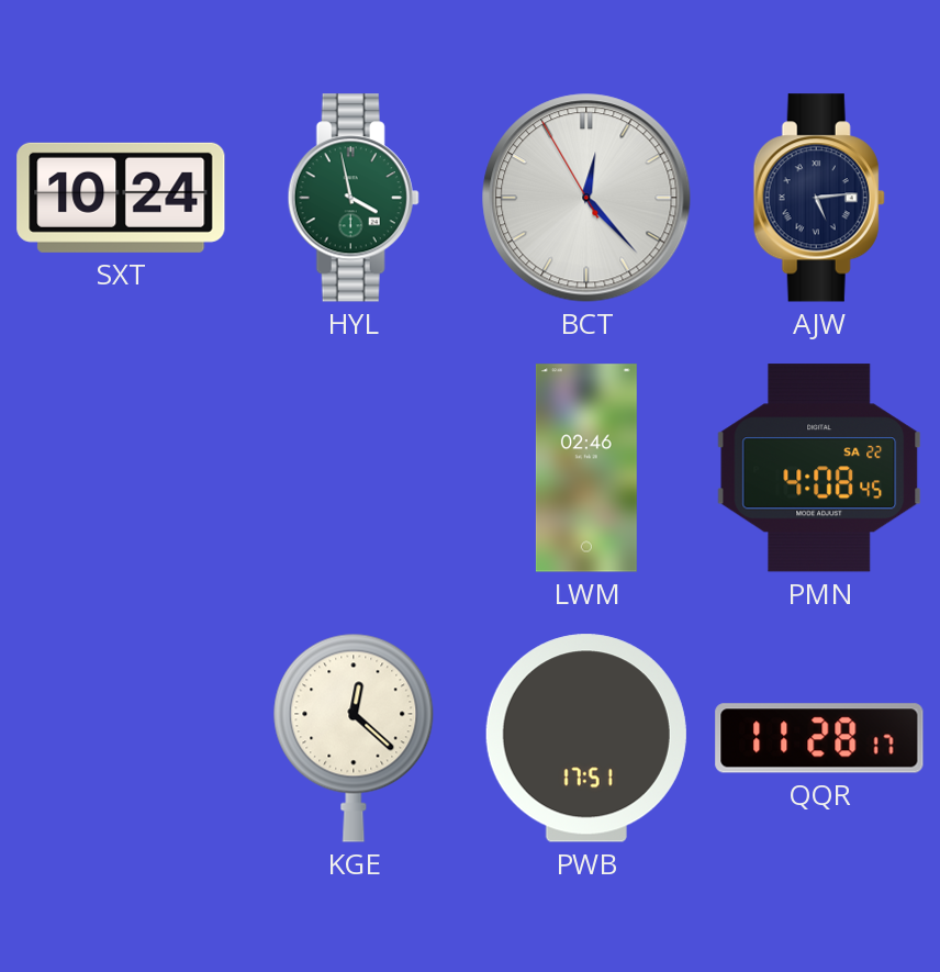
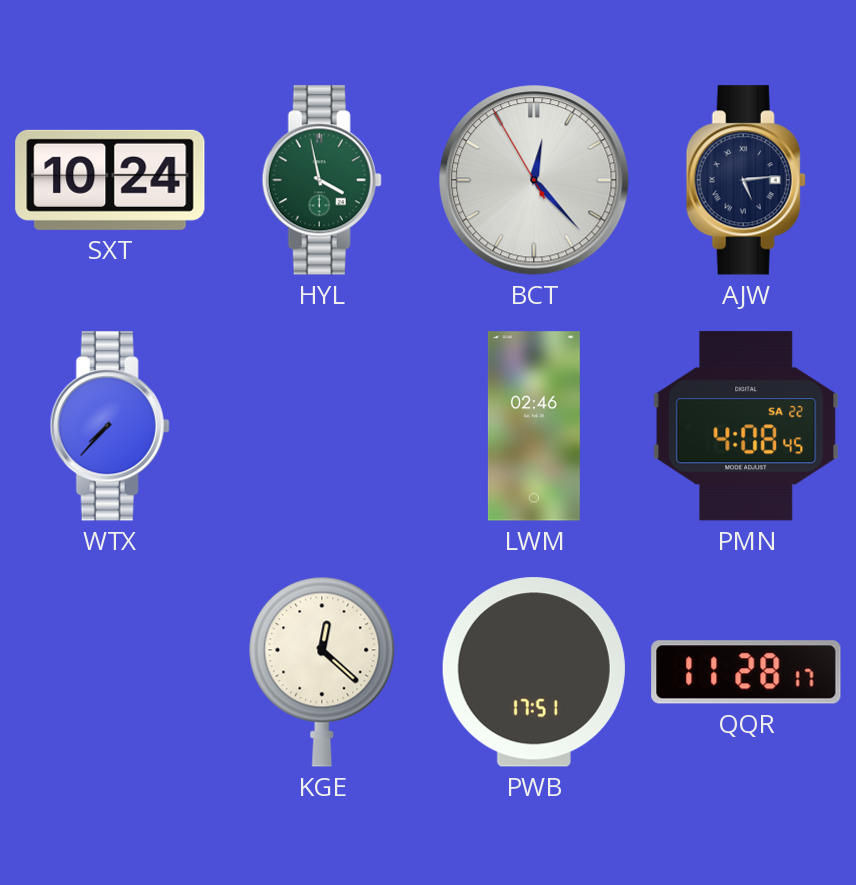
WTX: none -> 7:37
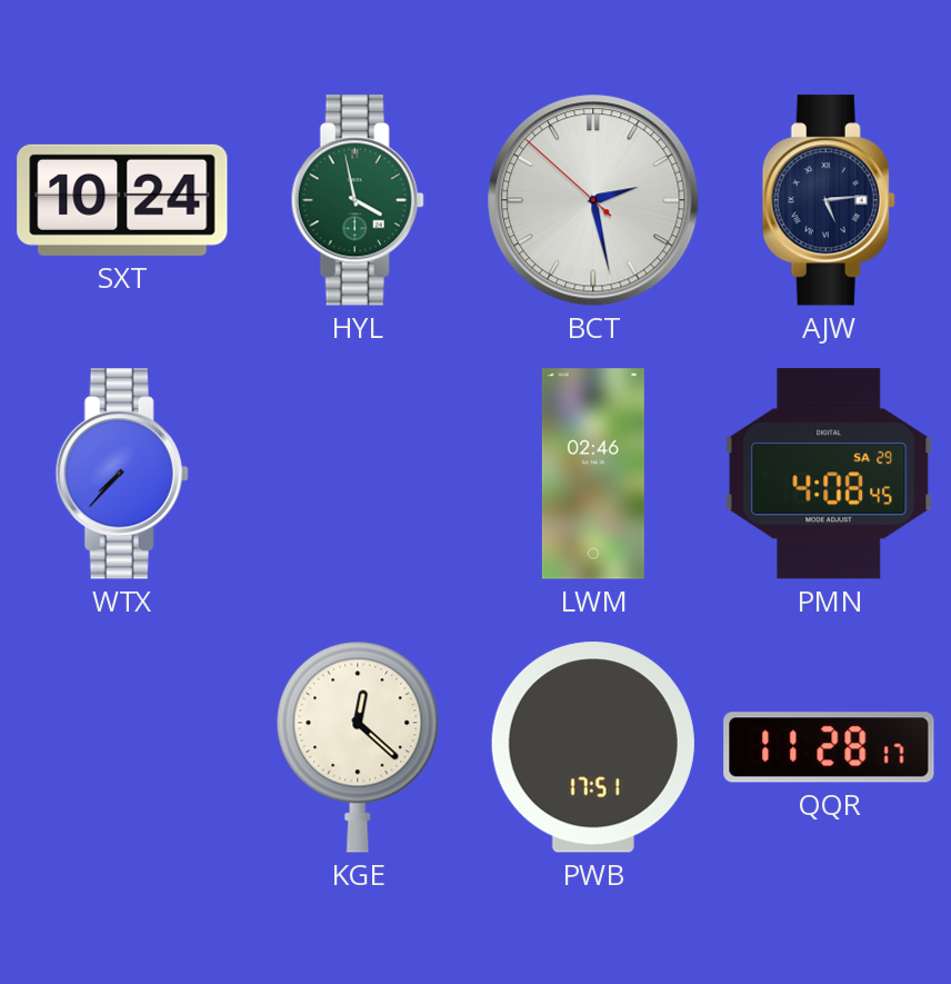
BCT: 12:22 -> 2:27
PMN date: SA 22 -> SA 29
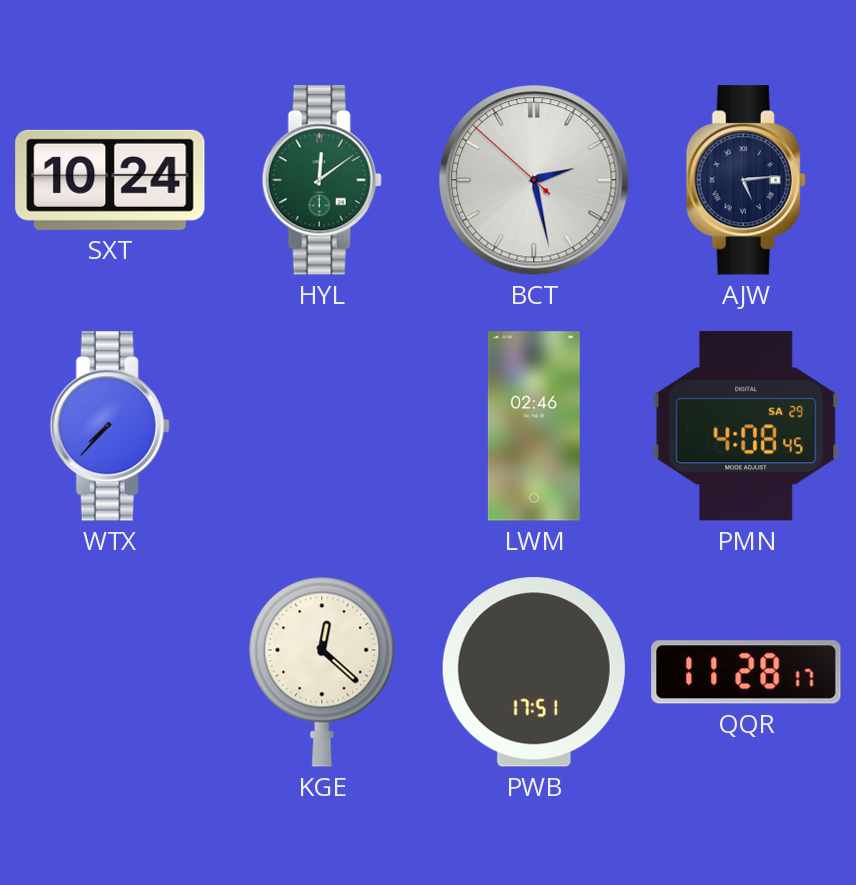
HYL: 3:58 -> 12:09
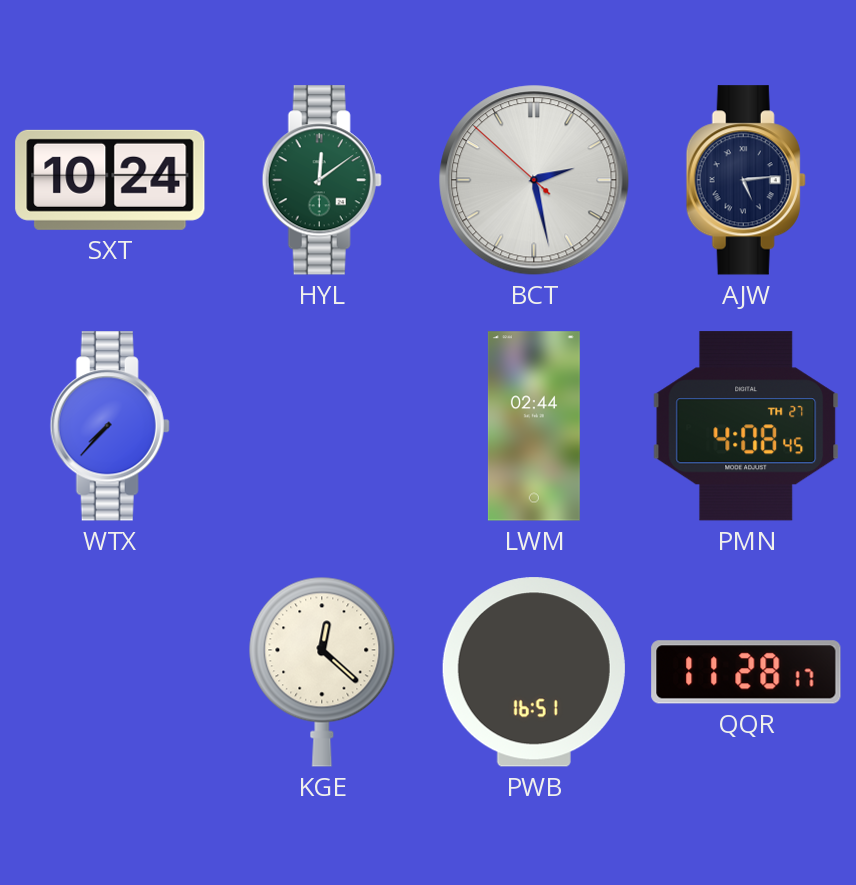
LWM: 02:46 -> 02:44
PMN date: SA 29 -> TH 27
PWB: 17:51 -> 16:51
